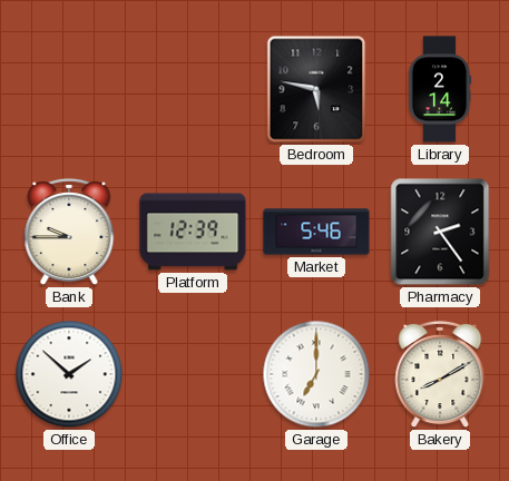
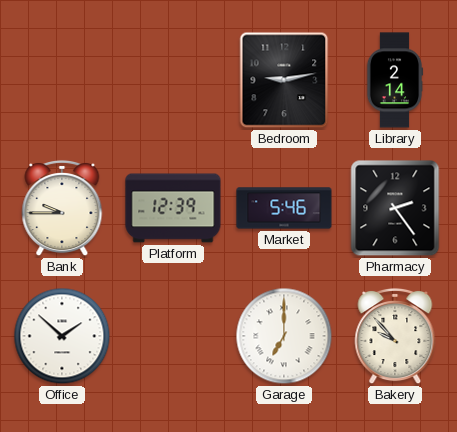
Bedroom: 5:47 -> 9:13
Bakery: 8:10 -> 9:53
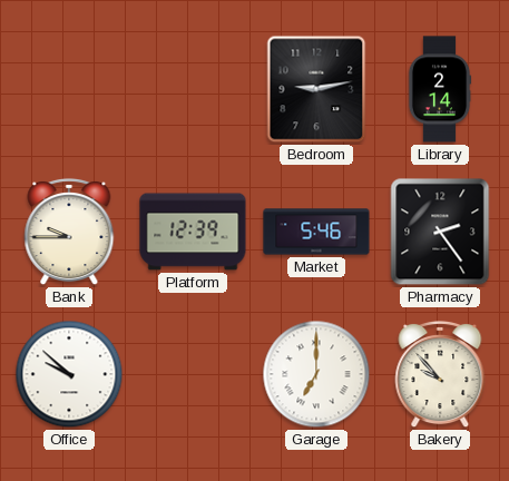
Office: 1:52 -> 9:52
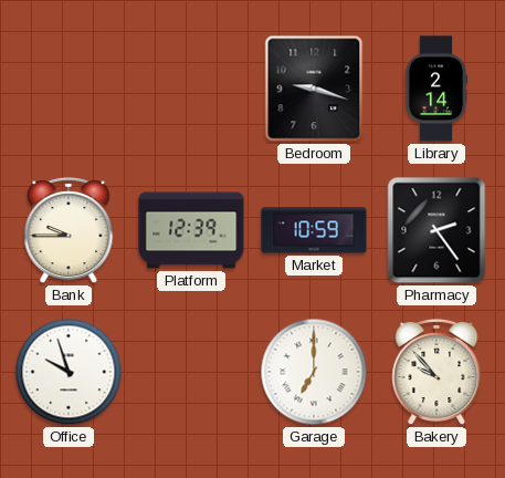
Bedroom: 9:13 -> 9:18
Market: 5:46 -> 10:59
Office: 9:52 -> 9:57
